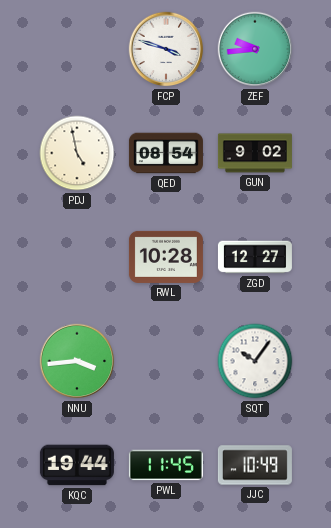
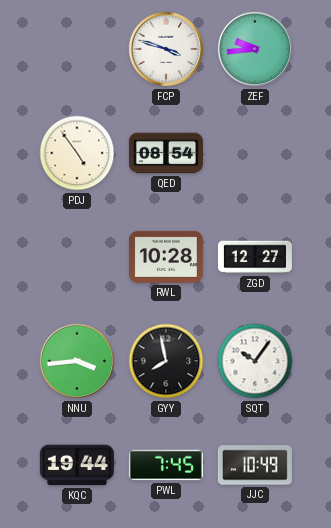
PDJ: 4:58 -> 4:54
GUN: 9:02 -> none
GYY: none -> 7:58
PWL: 11:45 -> 7:45
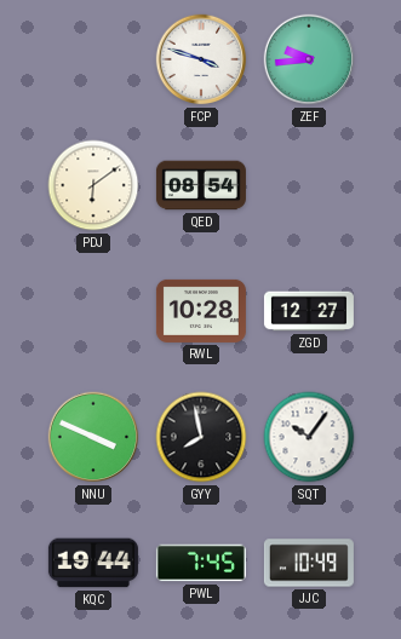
PDJ: 4:54 -> 6:09
NNU: 3:44 -> 3:49
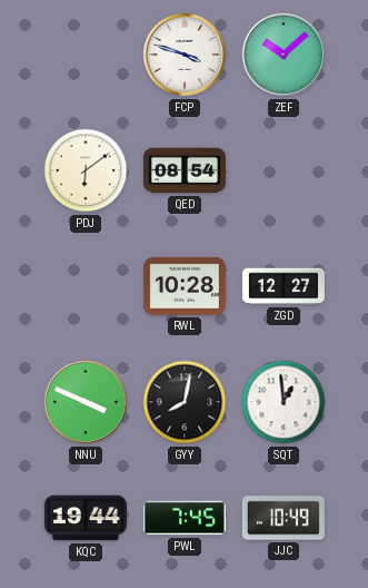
ZEF: 9:44 -> 10:08
GYY: 7:58 -> 8:02
SQT: 10:06 -> 12:59
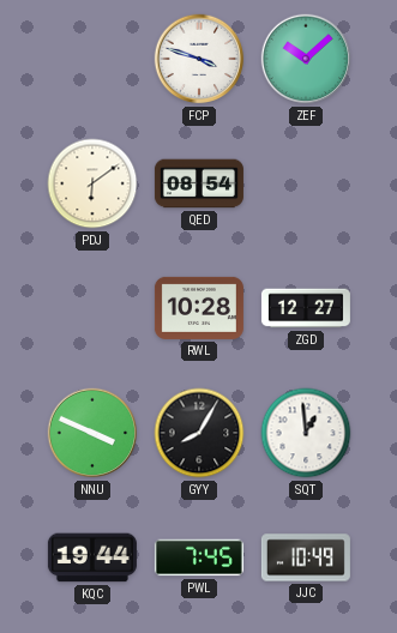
GYY: 8:02 -> 8:05
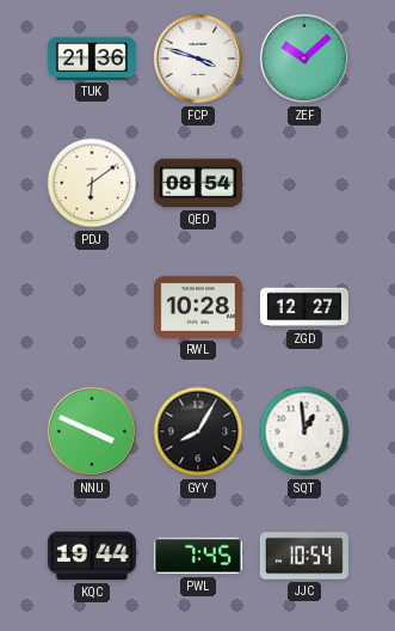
TUK: none -> 21:36
JJC: 10:49 -> 10:54
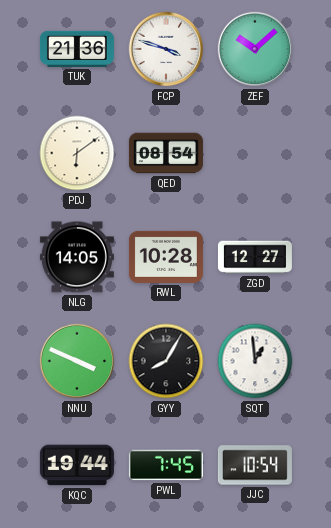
NLG: none -> 14:05
